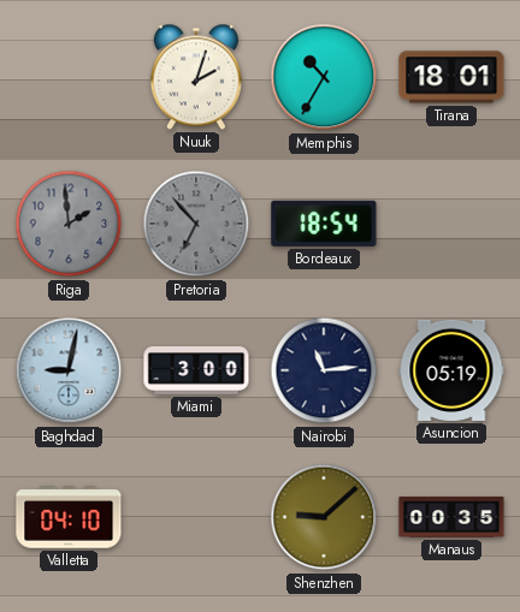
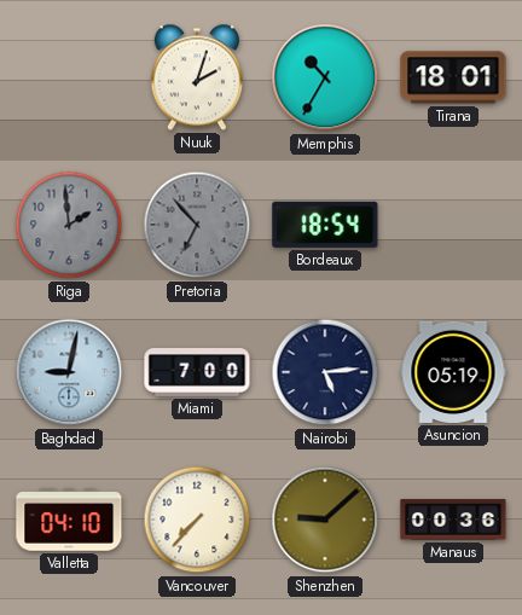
Miami: 3:00 -> 7:00
Nairobi: 11:14 -> 5:14
Vancouver: none -> 7:37
Manaus: 00:35 -> 00:36
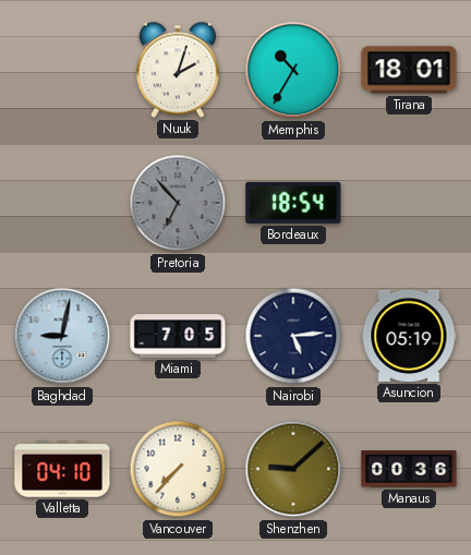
Riga: 1:59 -> none
Miami: 7:00 -> 7:05
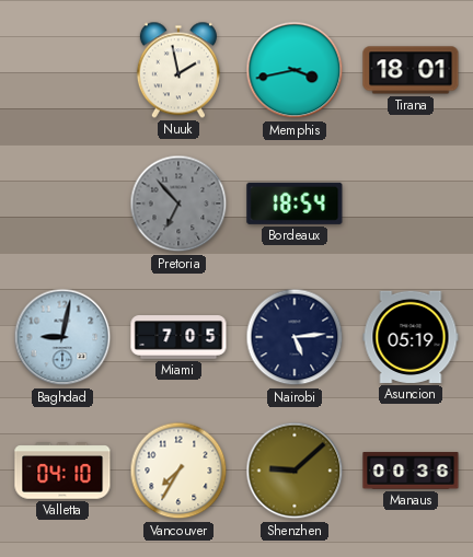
Nuuk: 2:03 -> 1:58
Memphis: 10:35 -> 3:43
Vancouver: 7:37 -> 7:35
